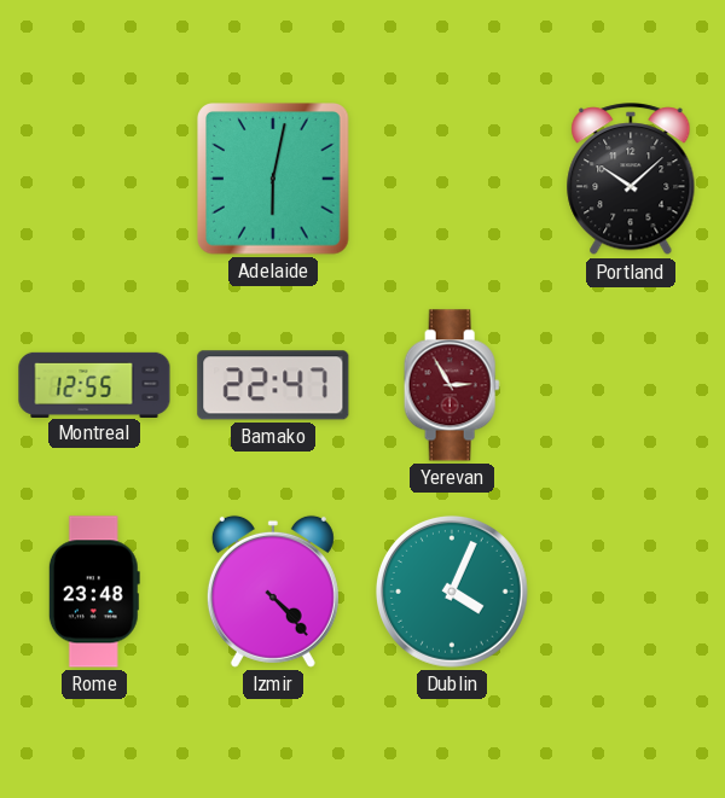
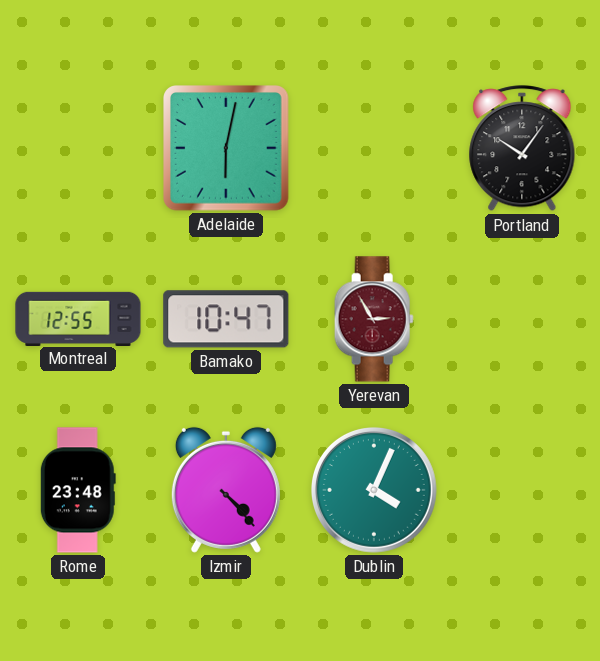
Portland: 10:08 -> 10:06
Bamako: 22:47 -> 10:47
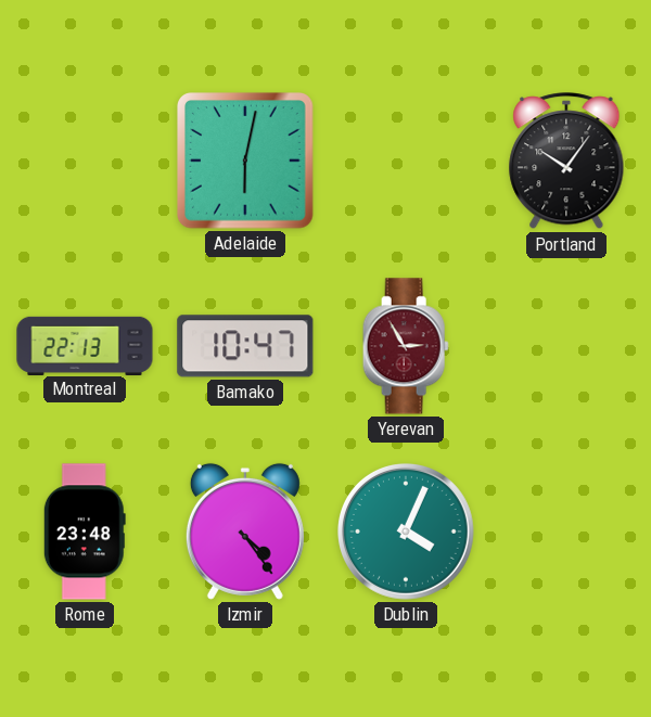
Montreal: 12:55 -> 22:13
Izmir: 4:23 -> 4:24
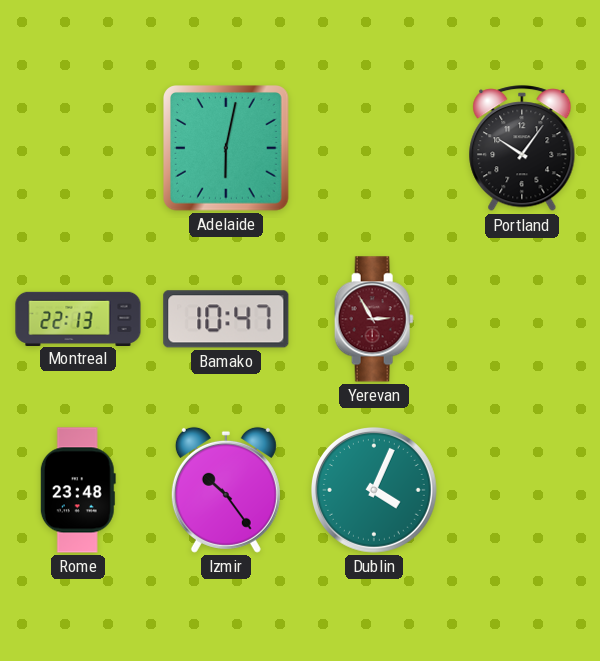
Izmir: 4:24 -> 10:24
